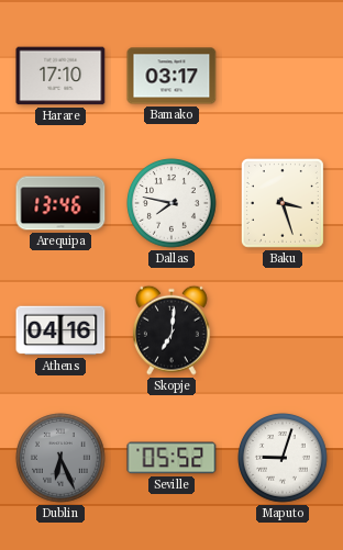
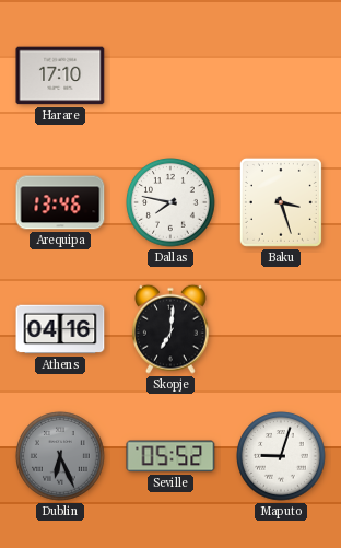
Bamako: 03:17 -> none
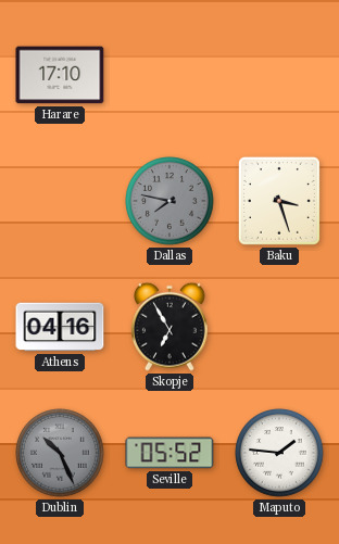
Arequipa: 13:46 -> none
Dallas dial: white -> grey
Skopje: 7:01 -> 6:55
Dublin: 6:26 -> 10:26
Maputo: 9:03 -> 1:46
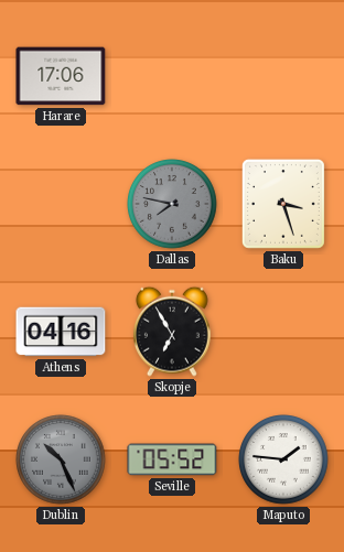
Harare: 17:10 -> 17:06
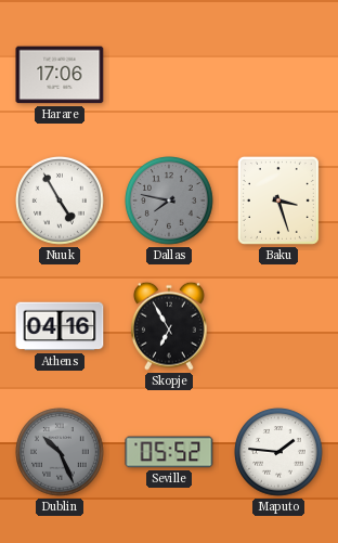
Nuuk: none -> 4:55
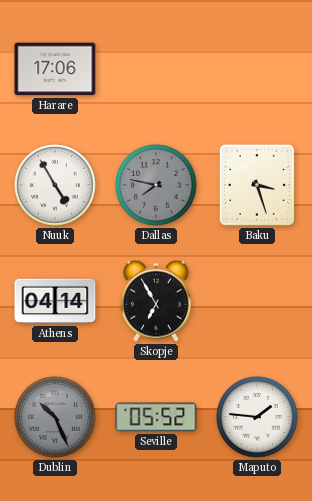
Athens: 04:16 -> 04:14
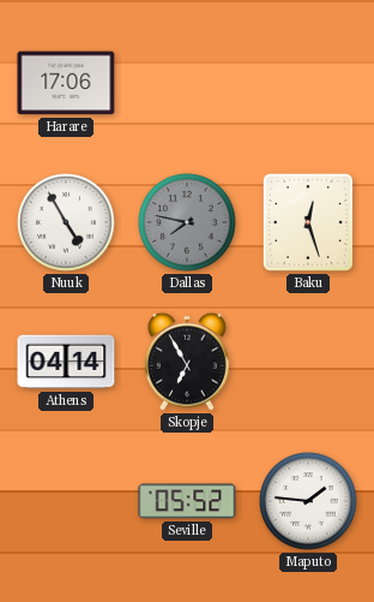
Baku: 3:27 -> 12:27
Dublin: 10:26 -> none
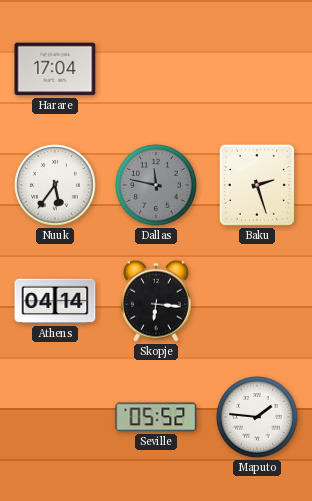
Harare: 17:06 -> 17:04
Nuuk: 4:55 -> 5:36
Dallas: 7:47 -> 11:47
Baku: 12:27 -> 2:27
Skopje: 6:55 -> 6:16
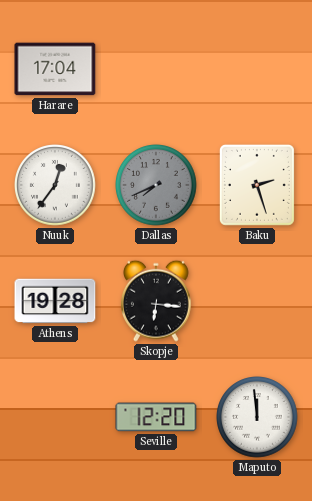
Nuuk: 5:36 -> 12:36
Dallas: 11:47 -> 7:41
Athens: 04:14 -> 19:28
Seville: 05:52 -> 12:20
Maputo: 1:46 -> 11:59
